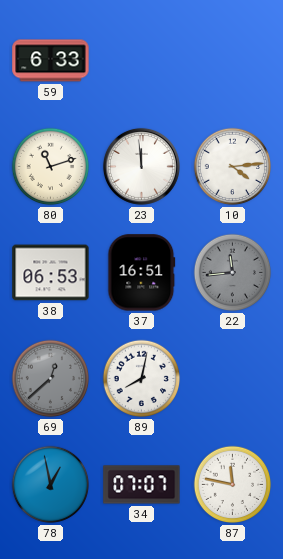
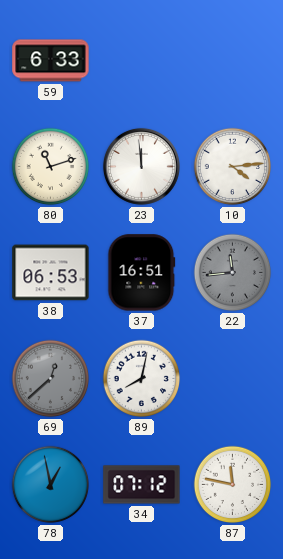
34: 07:07 -> 07:12
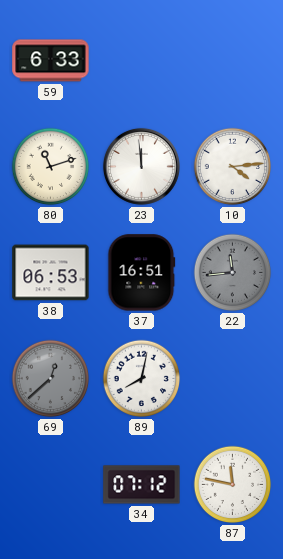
78: 12:58 -> none
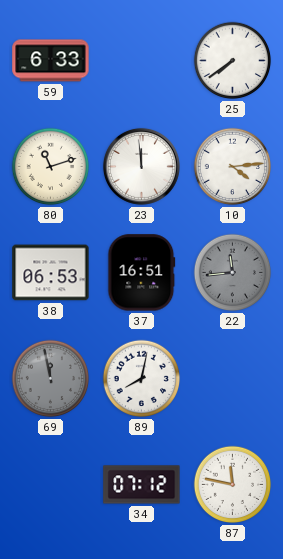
25: none -> 7:39
69: 12:38 -> 11:58
